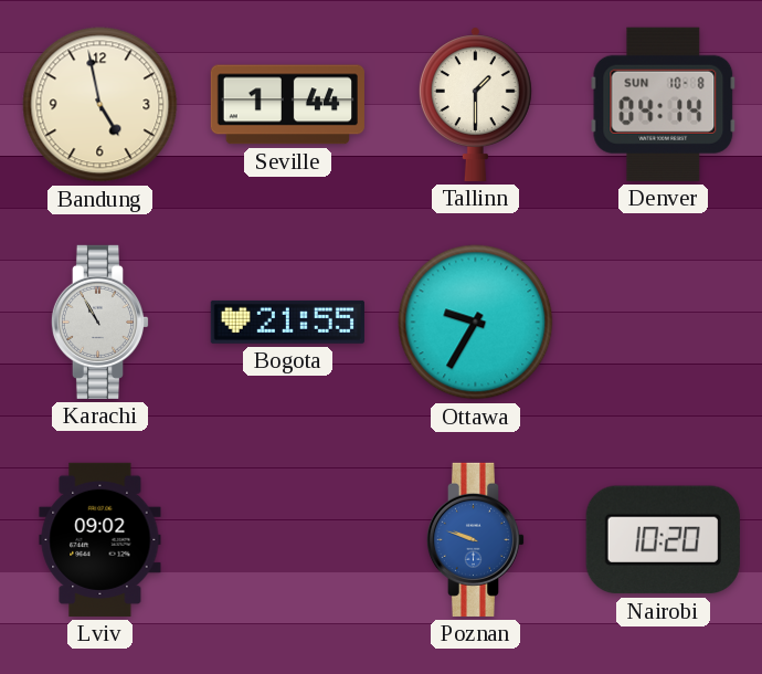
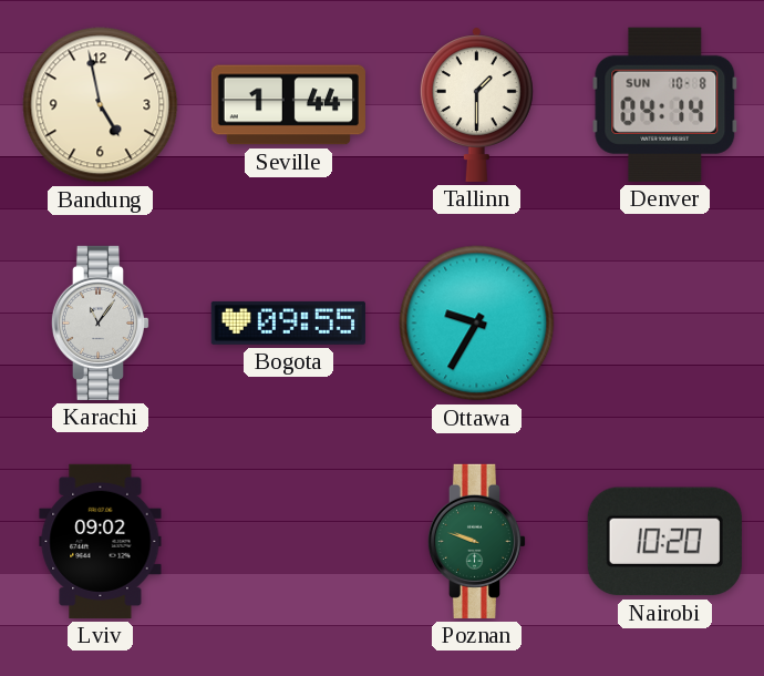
Karachi: 10:55 -> 11:06
Bogota: 21:55 -> 09:55
Poznan dial: blue -> green
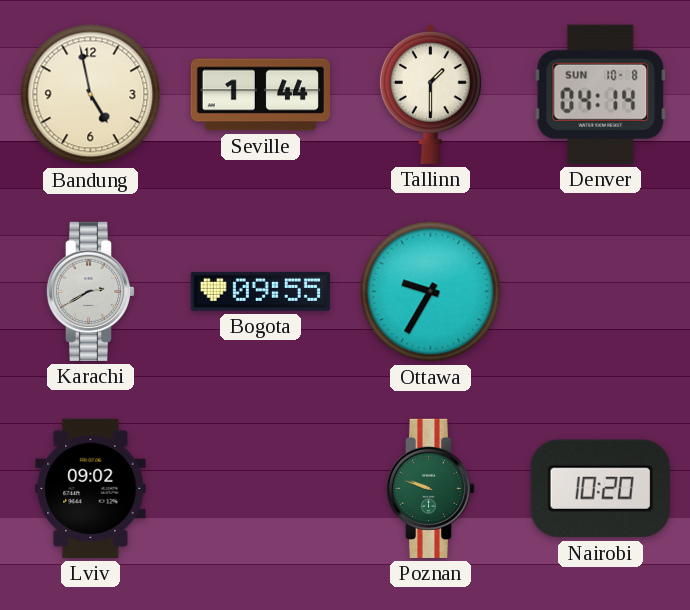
Karachi: 11:06 -> 2:40
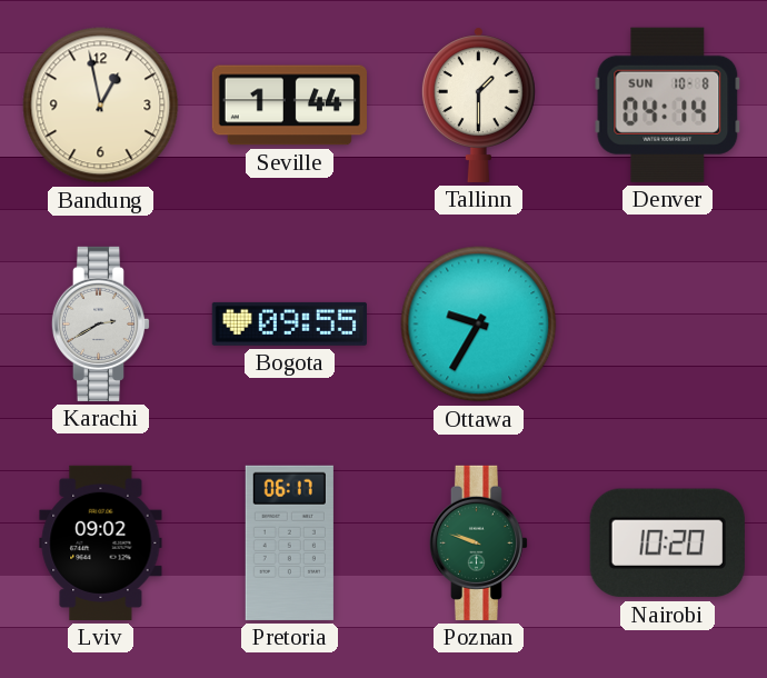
Bandung: 4:58 -> 12:58
Pretoria: none -> 06:17
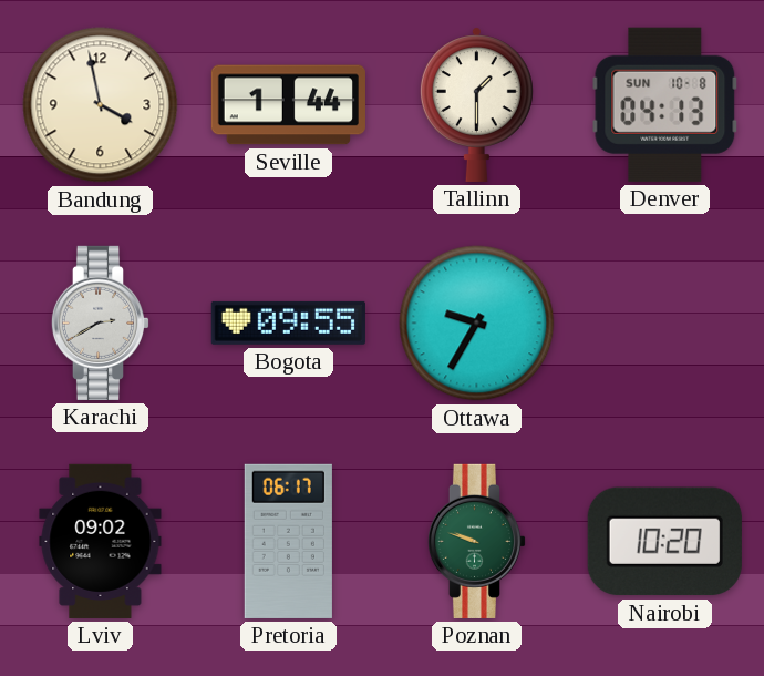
Bandung: 12:58 -> 3:58
Denver: 04:14 -> 04:13
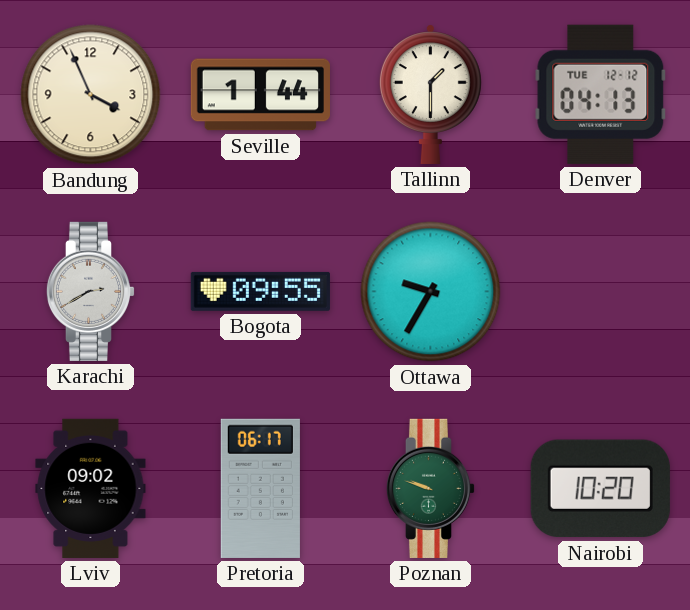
Bandung: 3:58 -> 3:56
Denver date: SUN 10-8 -> TUE 12-12
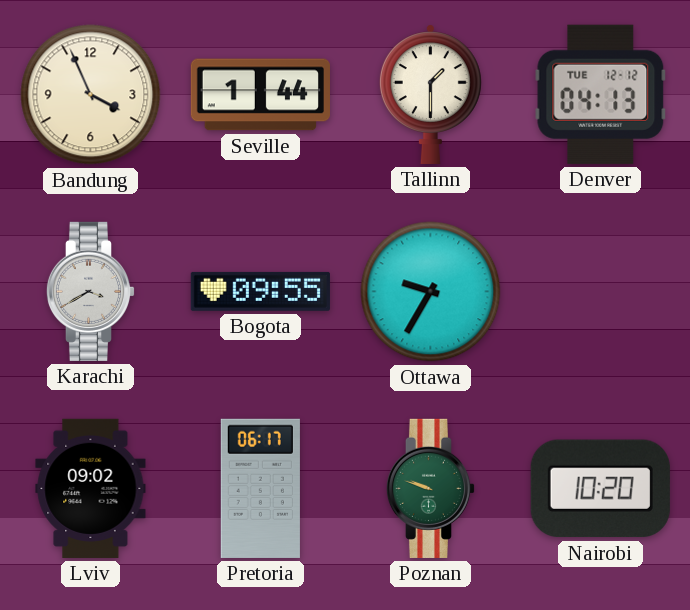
Karachi: 2:40 -> 3:40
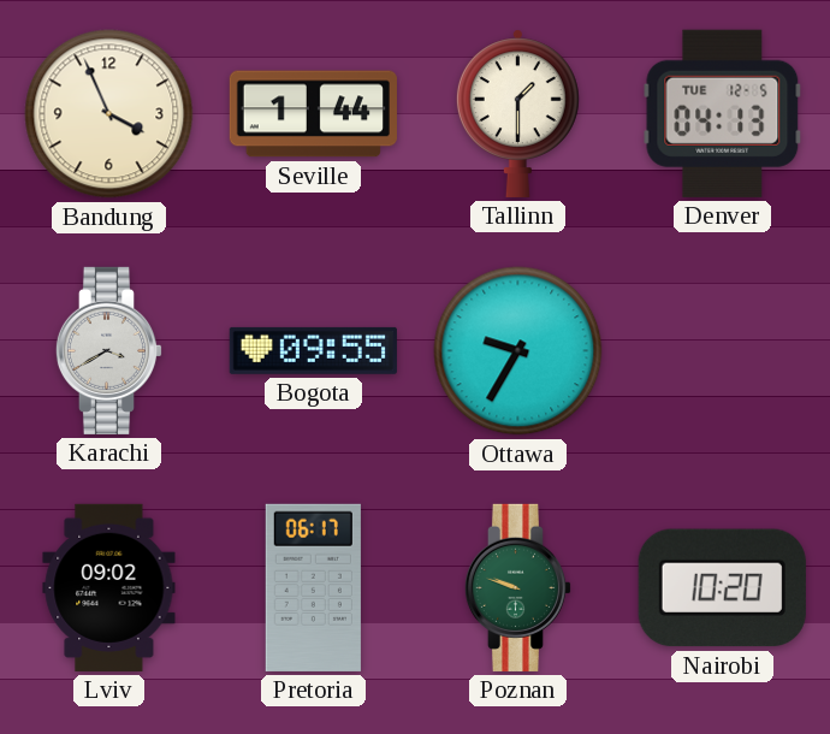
Denver date: TUE 12-12 -> TUE 12-5
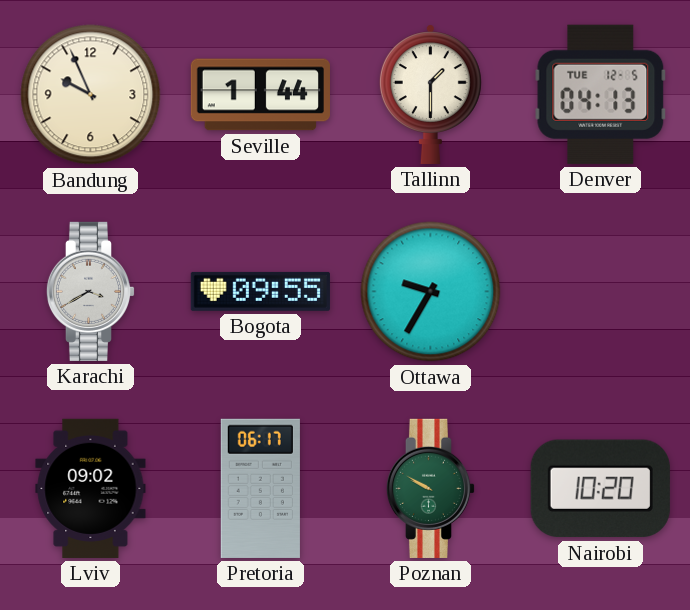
Bandung: 3:56 -> 9:56
Poznan: 9:48 -> 9:50
